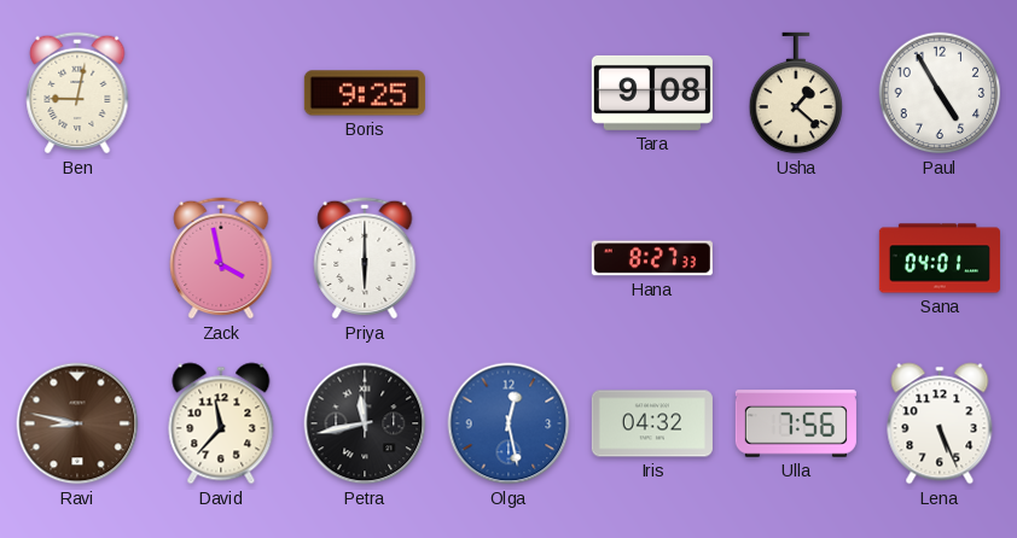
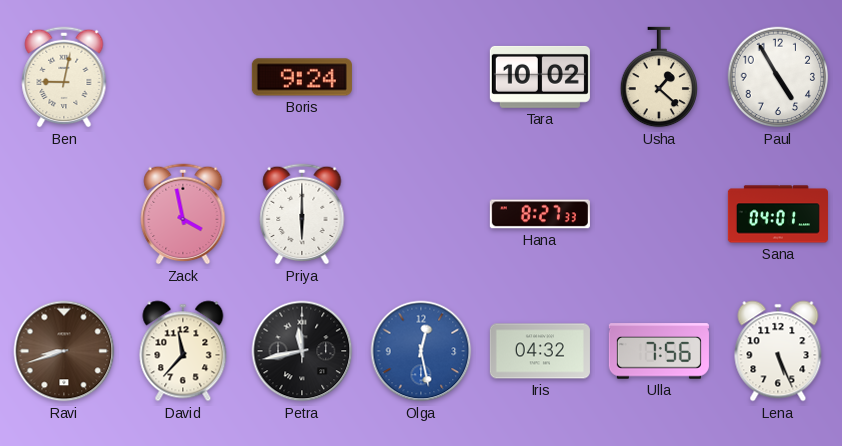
Boris: 9:25 -> 9:24
Tara: 9:08 -> 10:02
Ravi: 8:47 -> 8:42
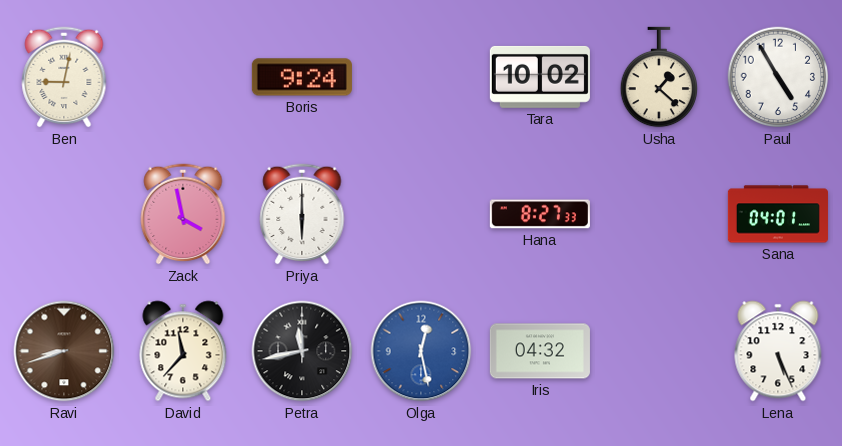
Ulla: 7:56 -> none
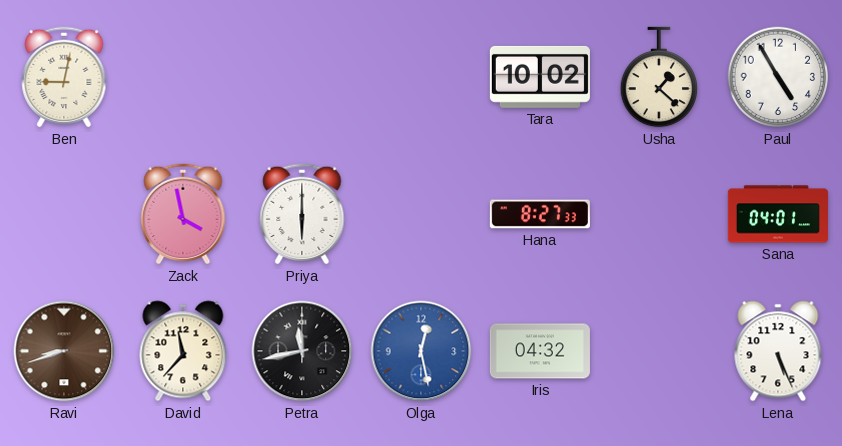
Boris: 9:24 -> none
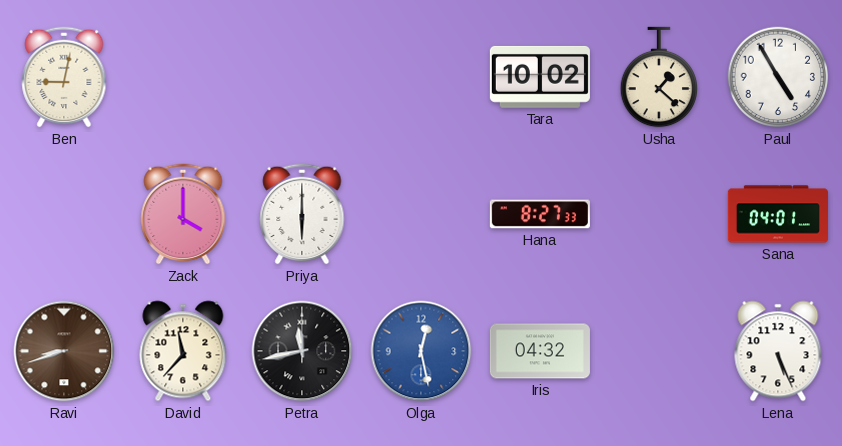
Zack: 3:58 -> 4:00
